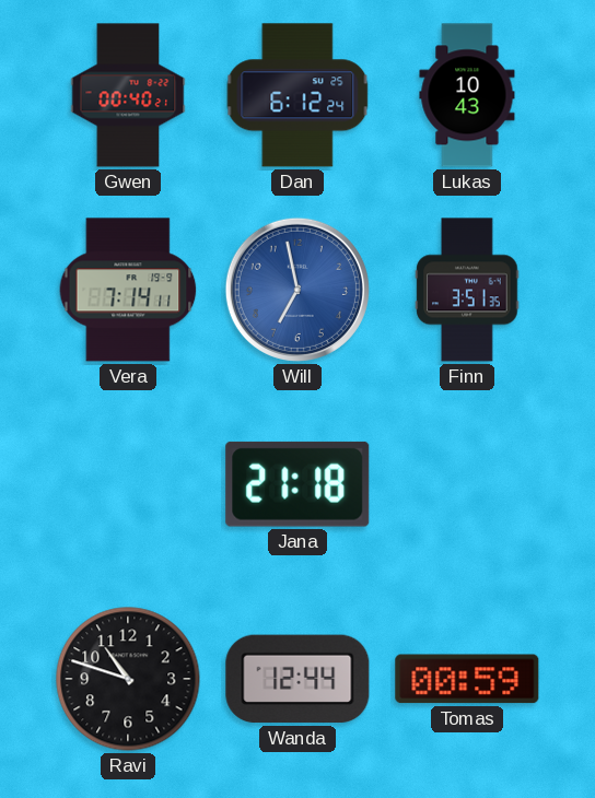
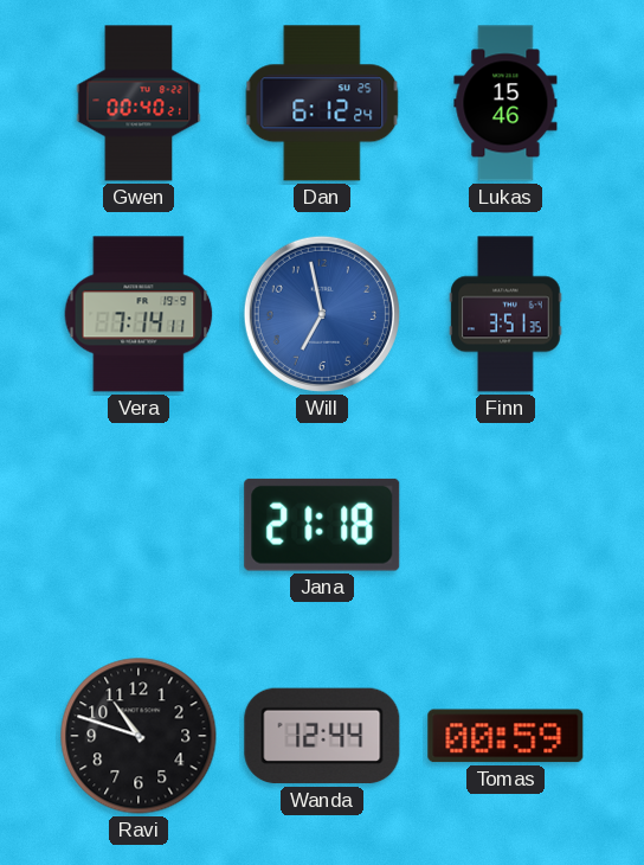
Lukas: 10:43 -> 15:46
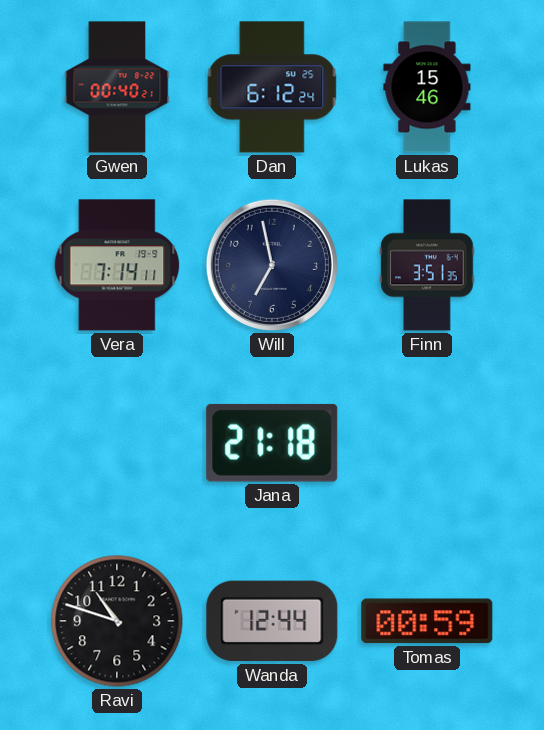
Will dial: blue -> navy
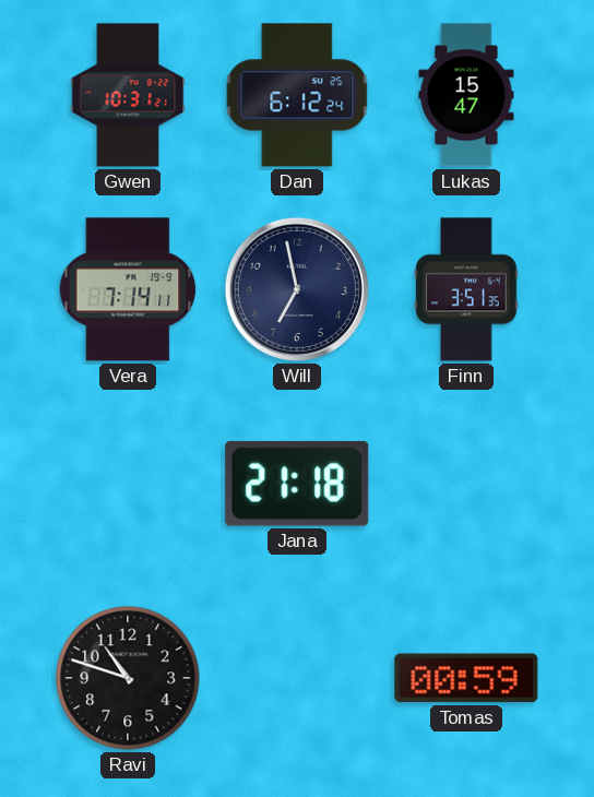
Gwen: 00:40 -> 10:31
Lukas: 15:46 -> 15:47
Wanda: 12:44 -> none
